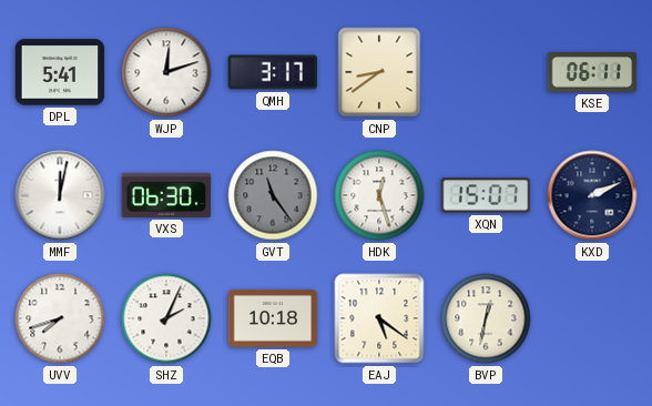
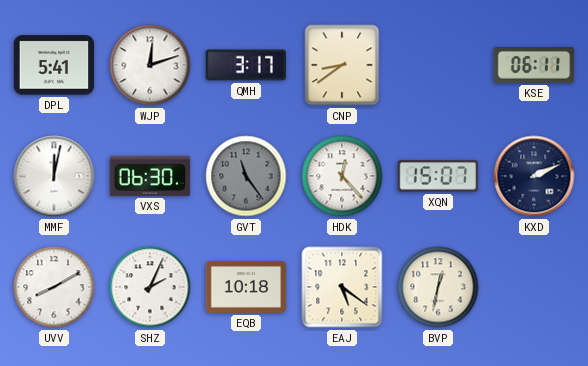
HDK: 12:27 -> 12:23
UVV: 7:42 -> 8:10
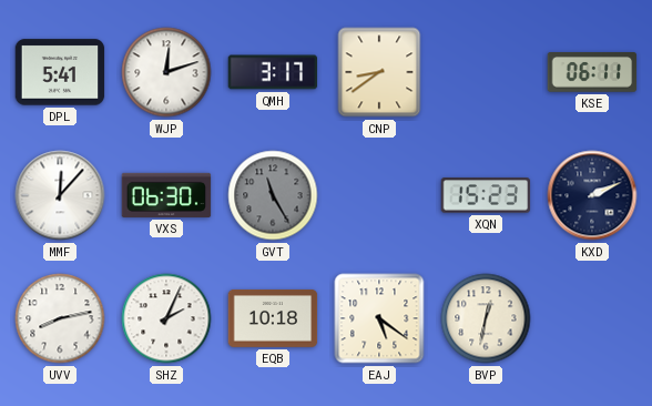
MMF: 12:02 -> 12:07
GVT: 11:24 -> 11:25
HDK: 12:23 -> none
XQN: 15:07 -> 15:23
UVV: 8:10 -> 8:13
